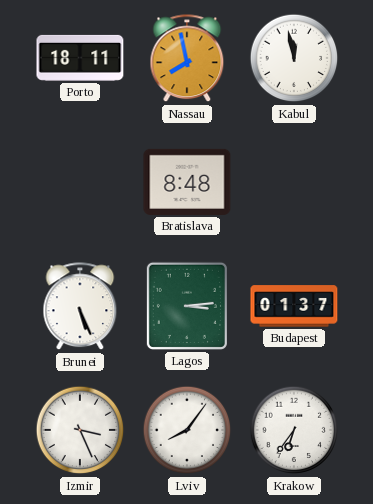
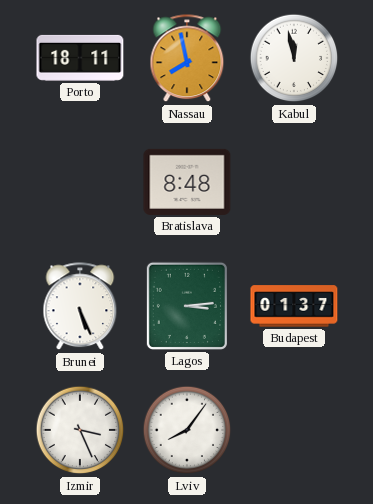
Krakow: 6:36 -> none
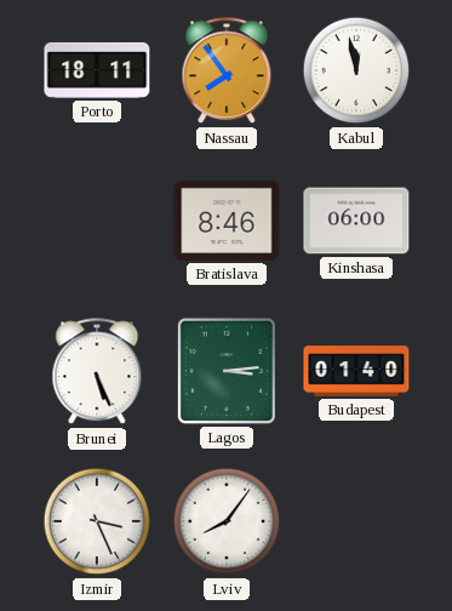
Nassau: 7:58 -> 7:54
Bratislava: 8:48 -> 8:46
Kinshasa: none -> 06:00
Budapest: 01:37 -> 01:40
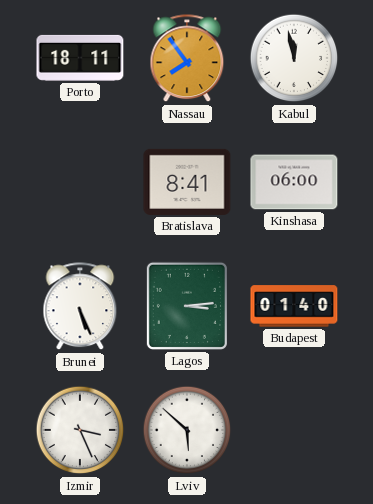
Bratislava: 8:46 -> 8:41
Lviv: 8:06 -> 5:52
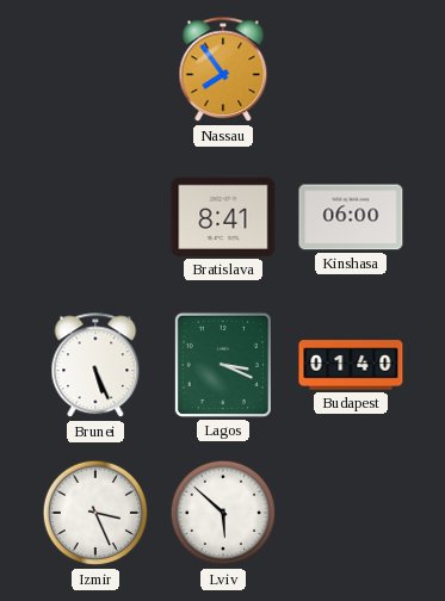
Porto: 18:11 -> none
Kabul: 11:58 -> none
Lagos: 3:14 -> 3:19
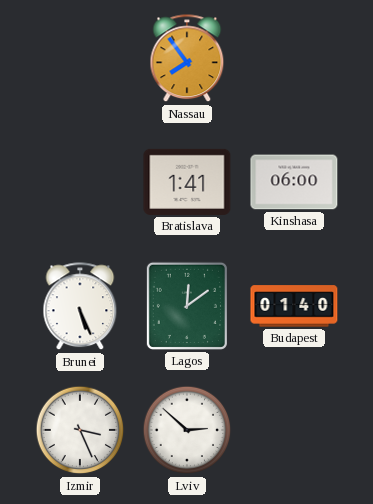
Bratislava: 8:41 -> 1:41
Lagos: 3:19 -> 12:09
Lviv: 5:52 -> 2:52
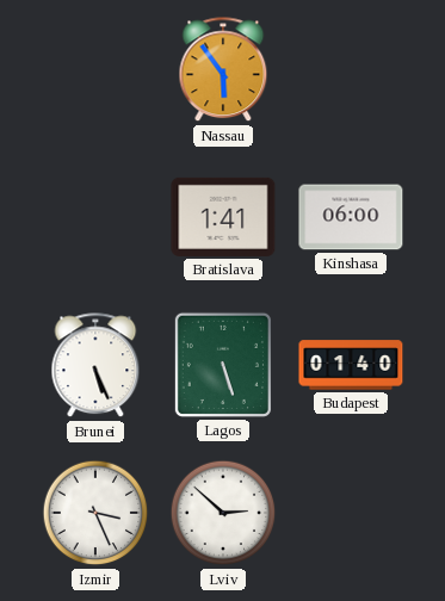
Nassau: 7:54 -> 5:54
Lagos: 12:09 -> 5:27
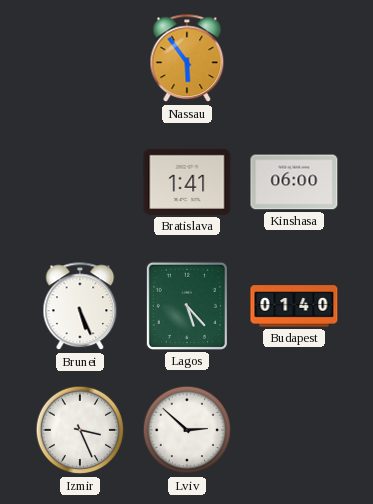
Lagos: 5:27 -> 5:23
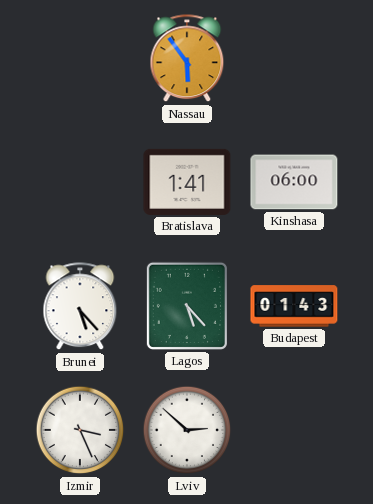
Brunei: 5:26 -> 5:23
Budapest: 01:40 -> 01:43
